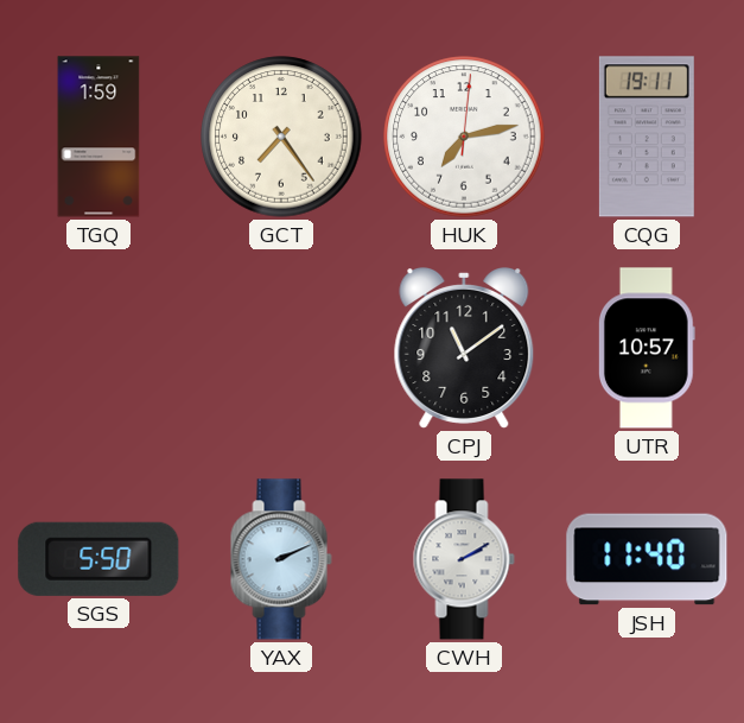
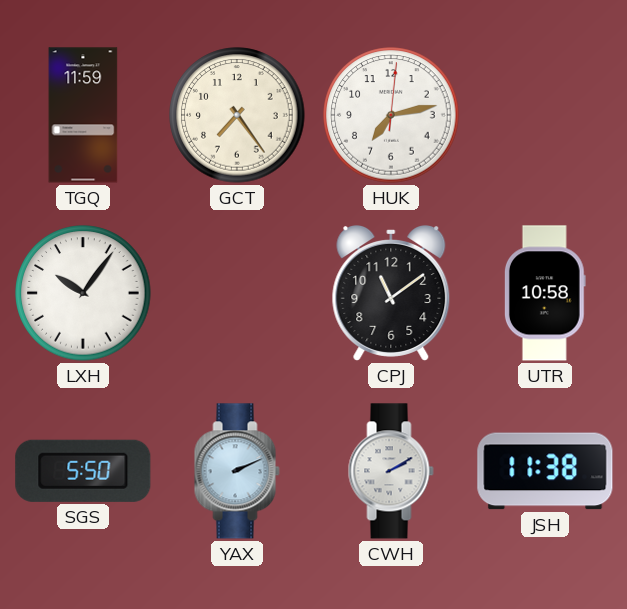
TGQ: 1:59 -> 11:59
CQG: 19:11 -> none
LXH: none -> 10:06
UTR: 10:57 -> 10:58
JSH: 11:40 -> 11:38
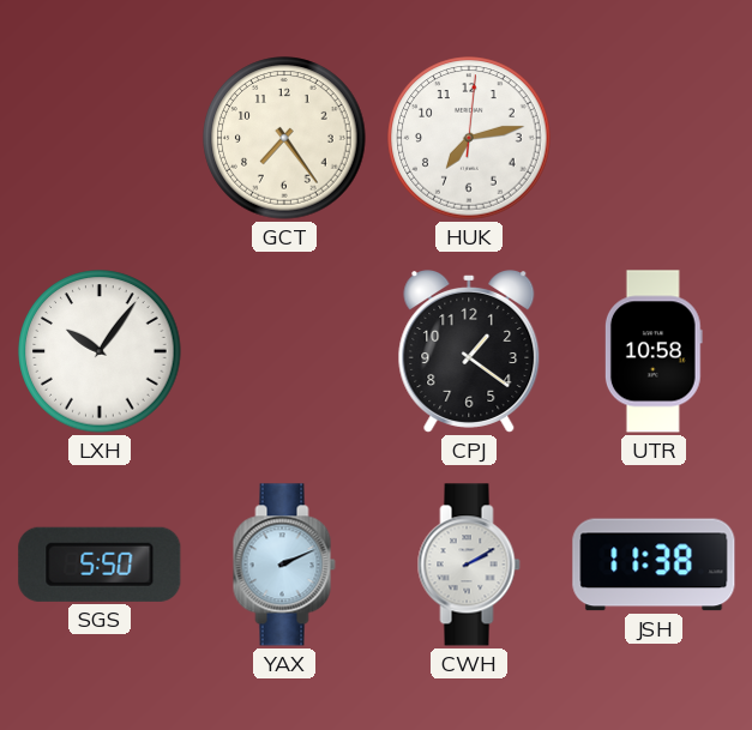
TGQ: 11:59 -> none
CPJ: 11:09 -> 1:21
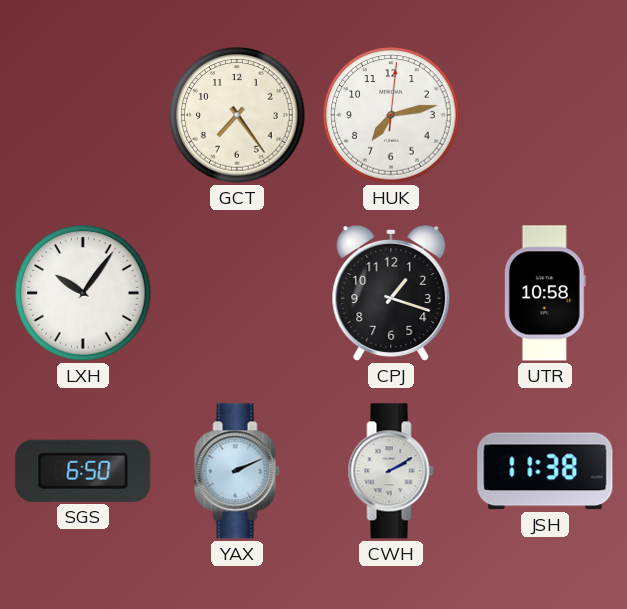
CPJ: 1:21 -> 1:18
SGS: 5:50 -> 6:50
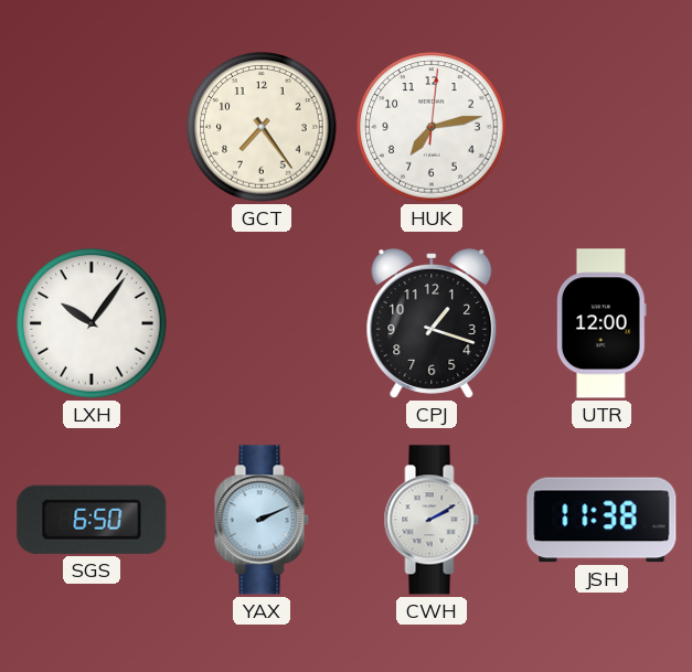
UTR: 10:58 -> 12:00
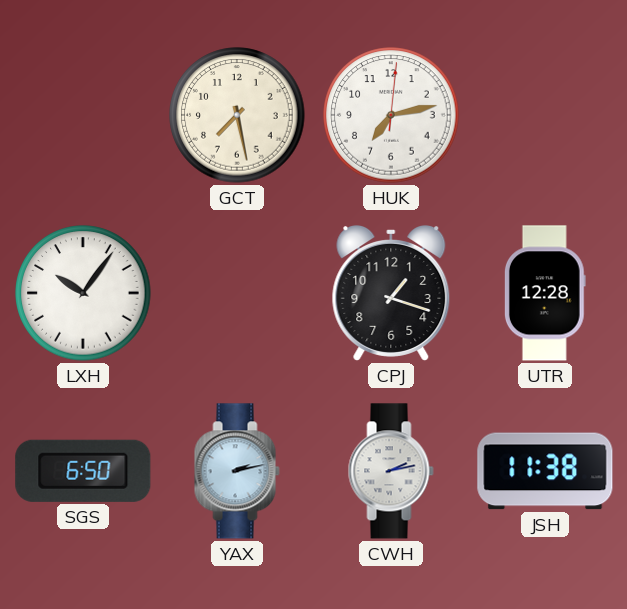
GCT: 7:24 -> 7:28
UTR: 12:00 -> 12:28
YAX: 2:11 -> 2:13
CWH: 2:10 -> 2:13
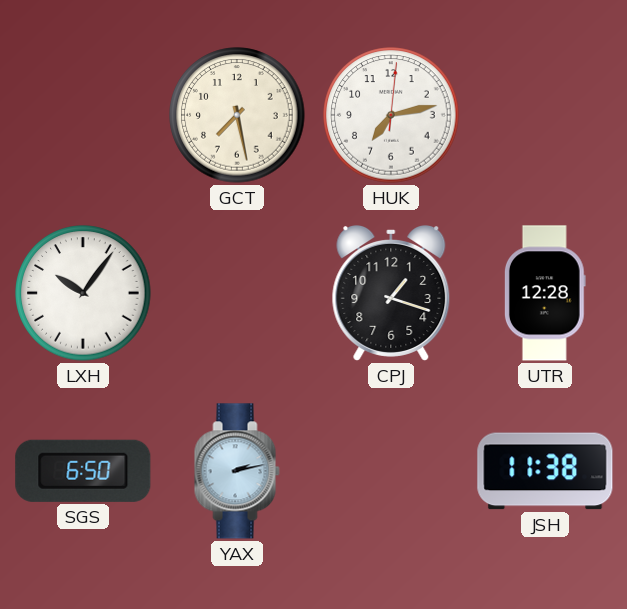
CWH: 2:13 -> none
